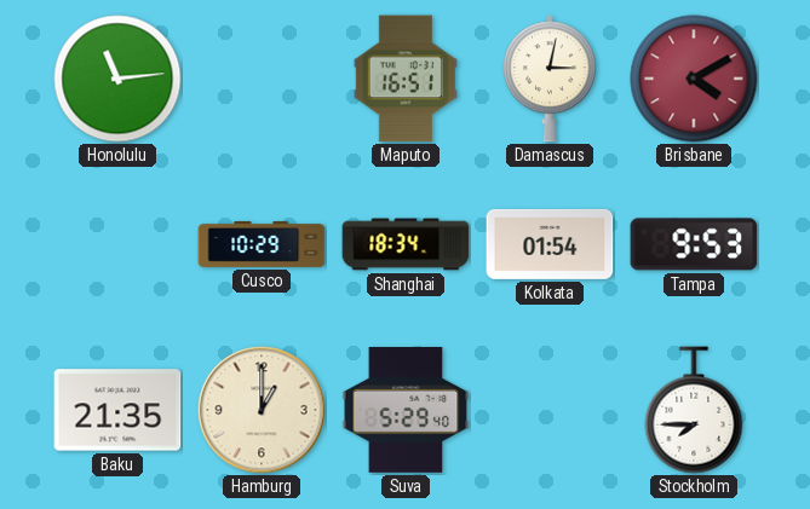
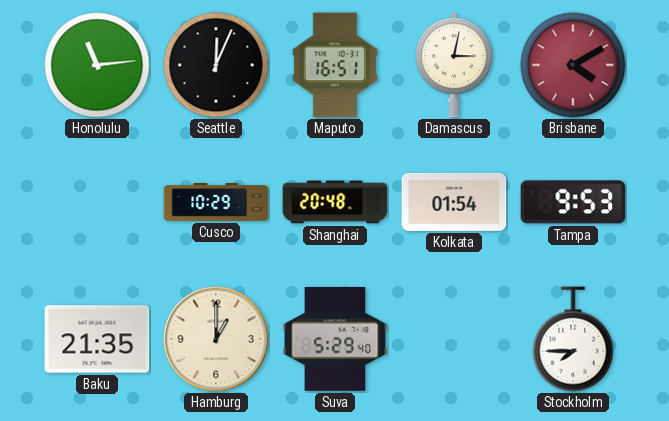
Seattle: none -> 12:04
Shanghai: 18:34 -> 20:48
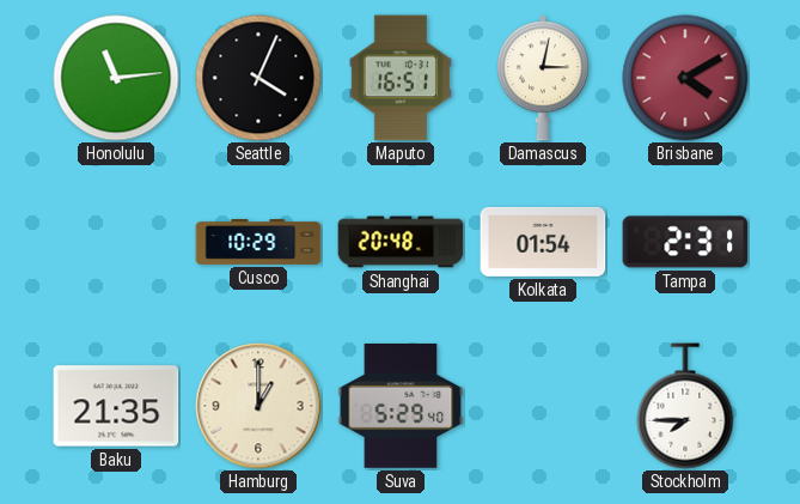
Seattle: 12:04 -> 4:04
Tampa: 9:53 -> 2:31
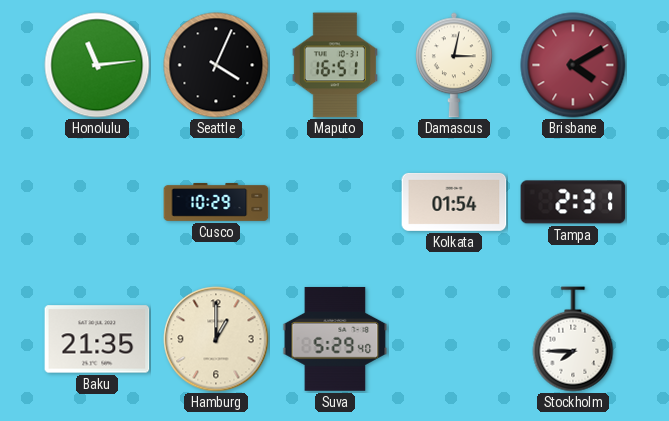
Shanghai: 20:48 -> none
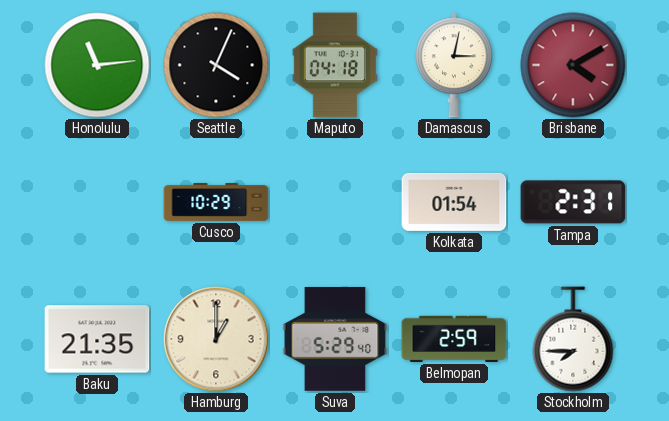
Maputo: 16:51 -> 04:18
Belmopan: none -> 2:59
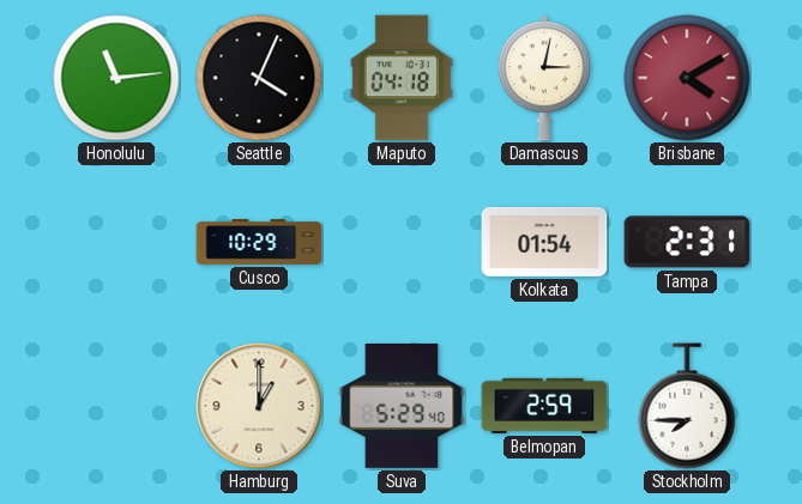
Baku: 21:35 -> none
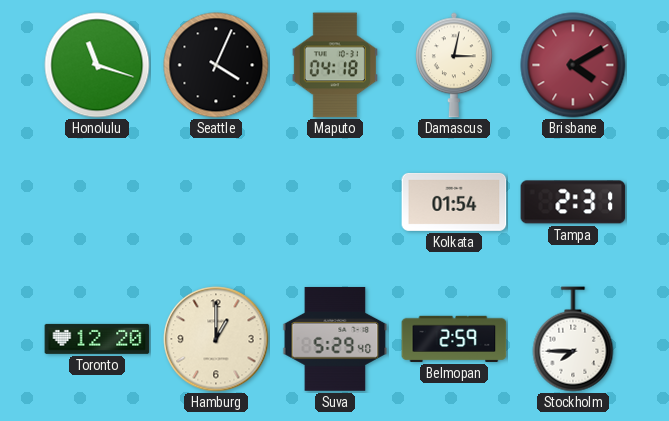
Honolulu: 11:14 -> 11:18
Cusco: 10:29 -> none
Toronto: none -> 12:20
